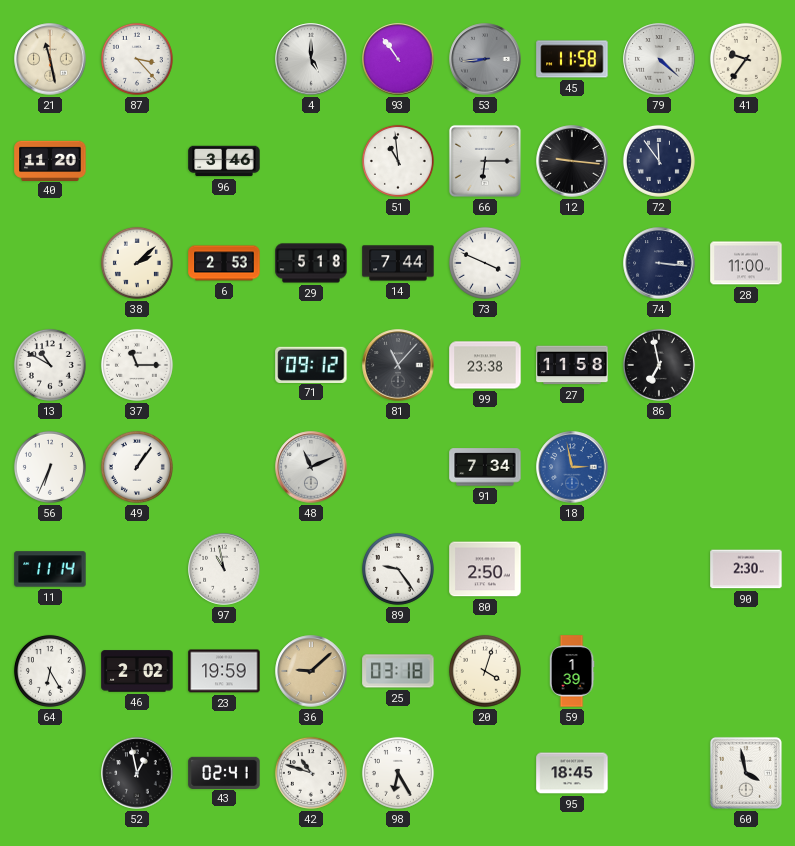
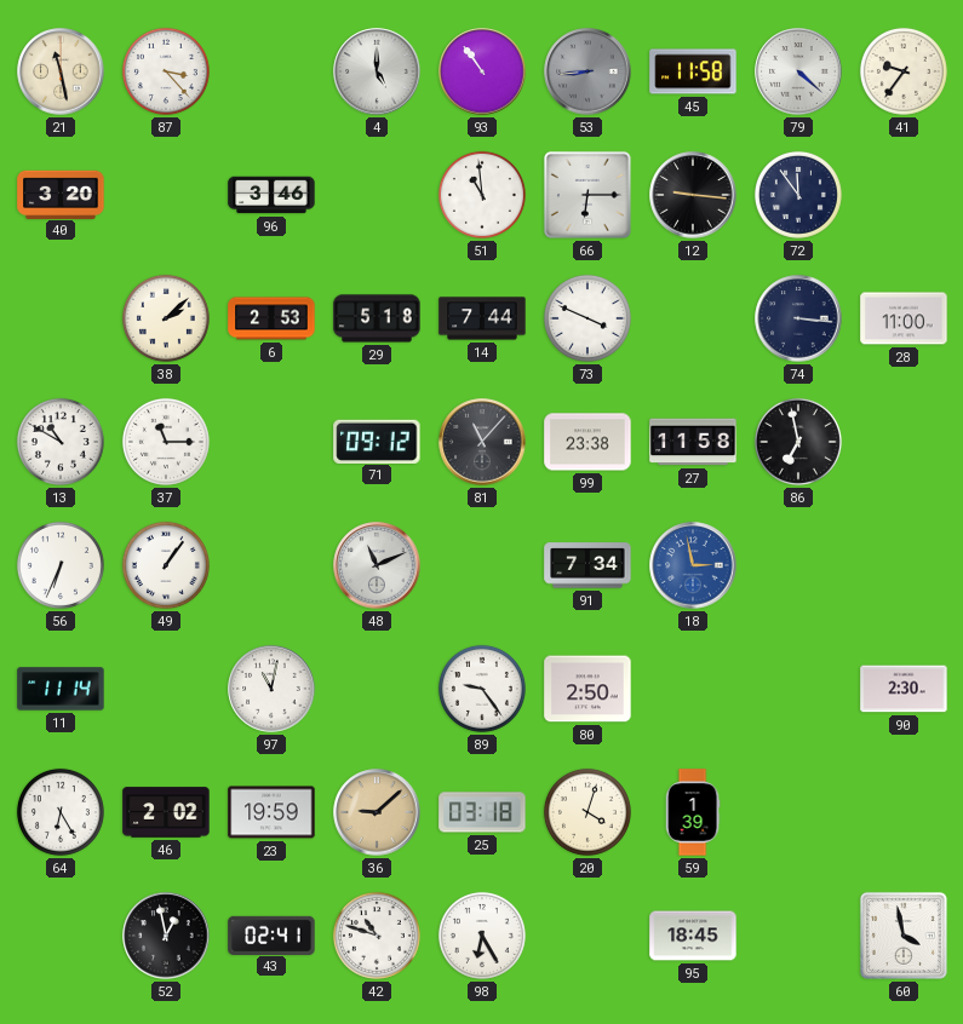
40: 11:20 -> 3:20
97: 10:58 -> 11:02
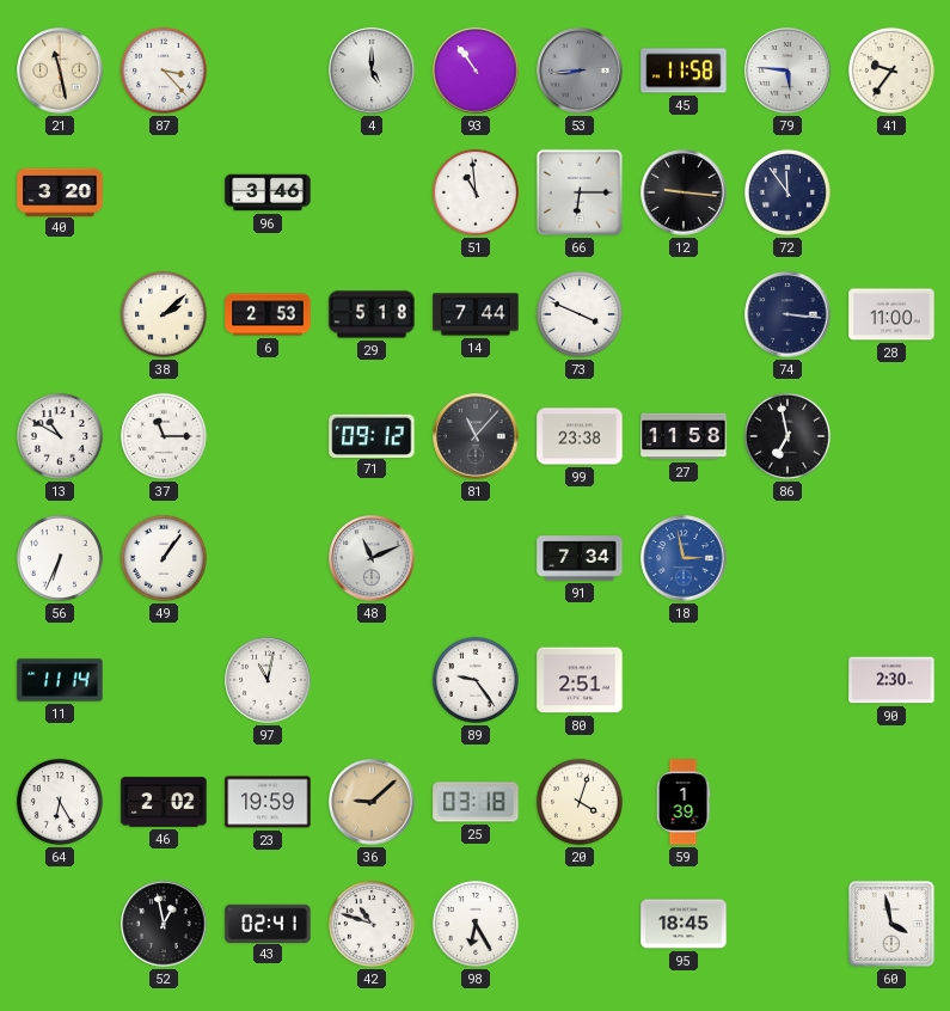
79: 4:22 -> 5:46
80: 2:50 -> 2:51
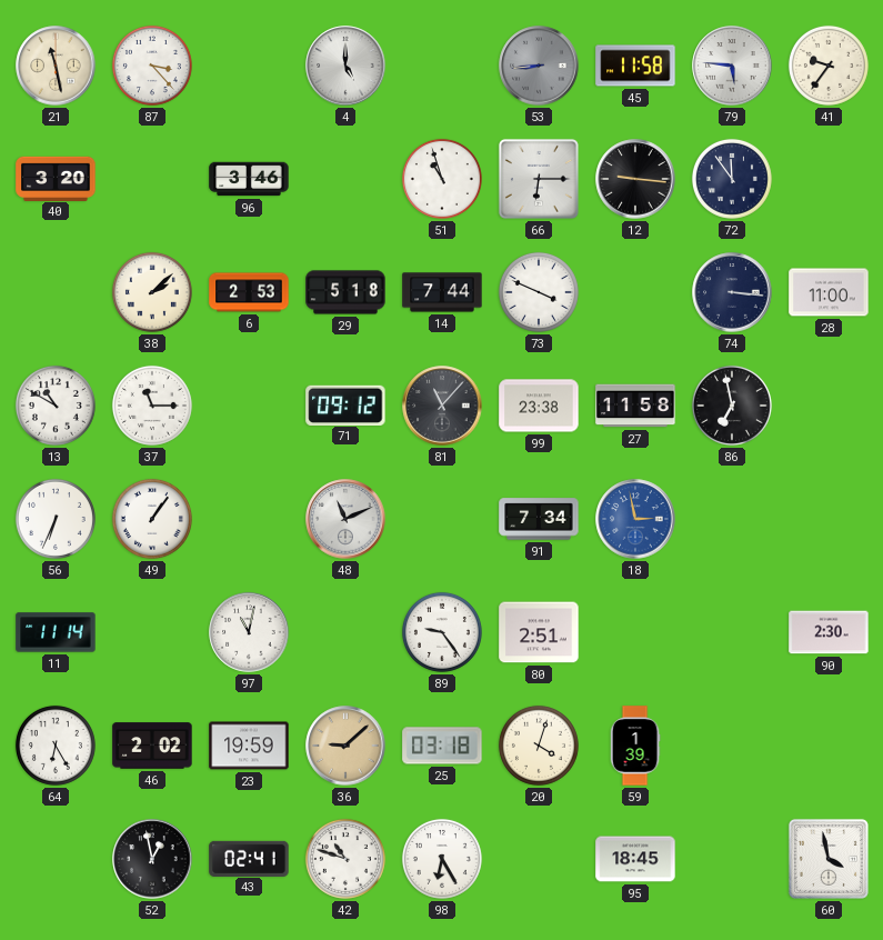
93: 10:54 -> none
51: 10:59 -> 10:57
